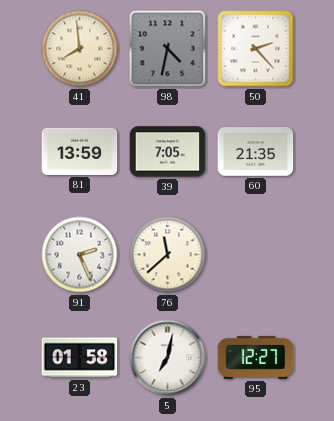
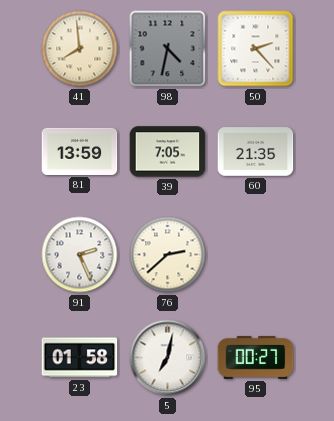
76: 11:38 -> 2:38
95: 12:27 -> 00:27
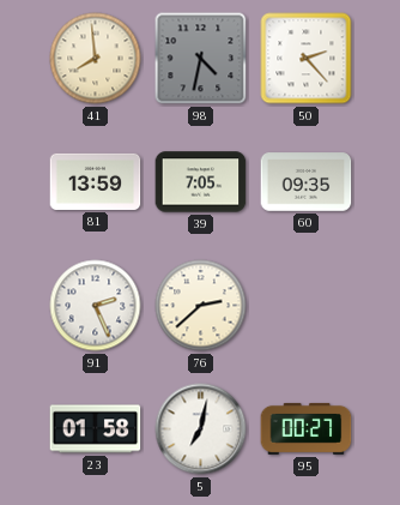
60: 21:35 -> 09:35
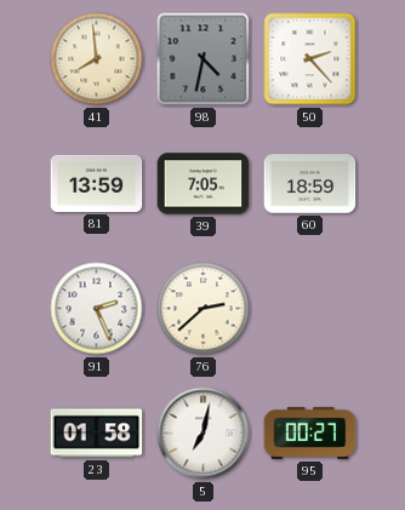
60: 09:35 -> 18:59
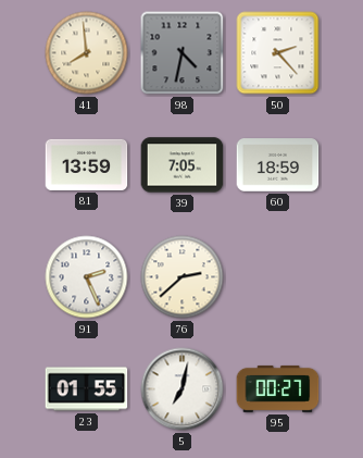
23: 01:58 -> 01:55
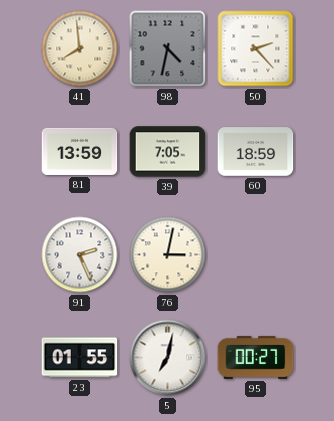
76: 2:38 -> 3:02
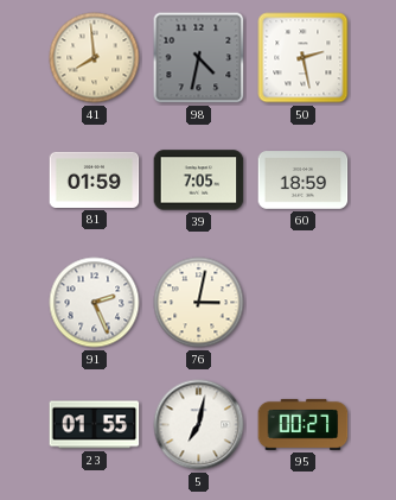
50: 2:23 -> 2:28
81: 13:59 -> 01:59
